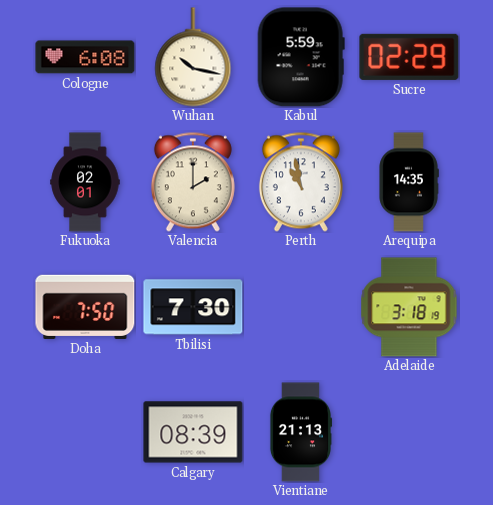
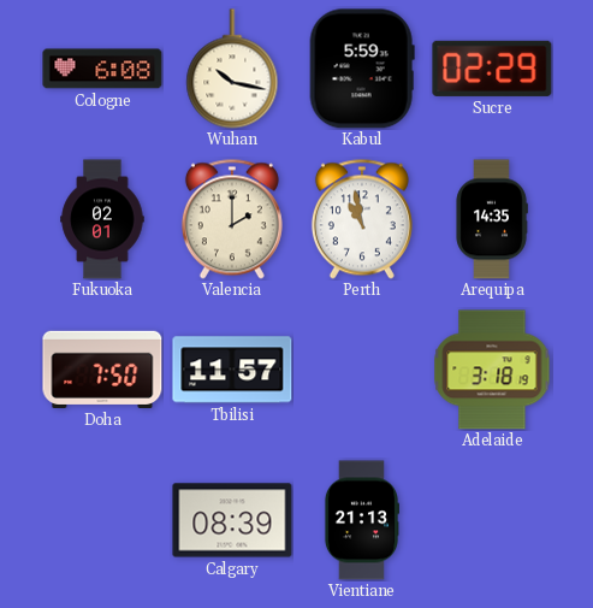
Tbilisi: 7:30 -> 11:57
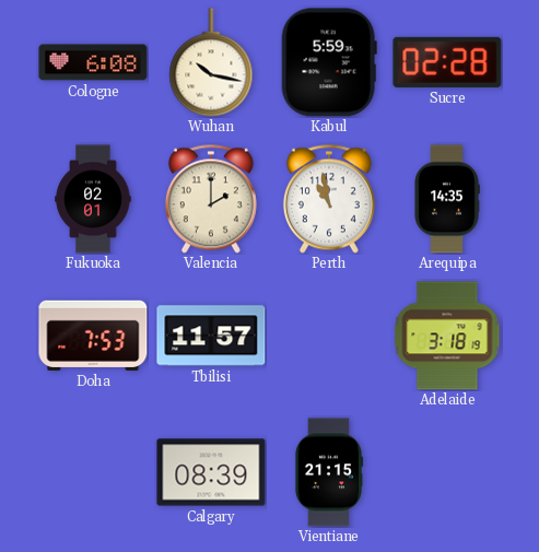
Sucre: 02:29 -> 02:28
Doha: 7:50 -> 7:53
Vientiane: 21:13 -> 21:15
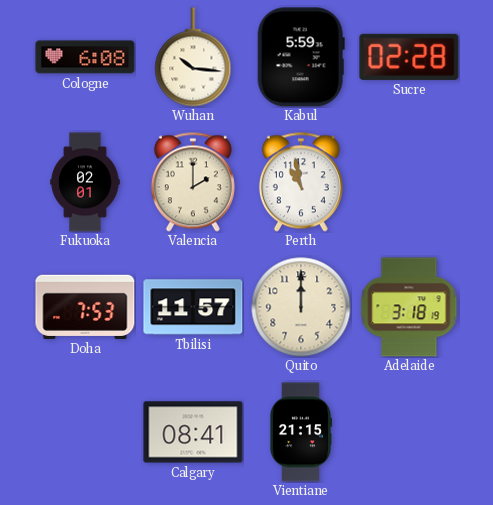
Wuhan: 10:17 -> 10:16
Arequipa: 14:35 -> none
Quito: none -> 12:00
Calgary: 08:39 -> 08:41
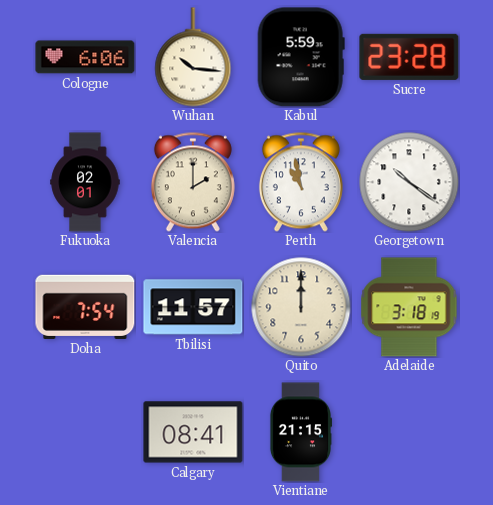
Cologne: 6:08 -> 6:06
Sucre: 02:28 -> 23:28
Georgetown: none -> 10:21
Doha: 7:53 -> 7:54
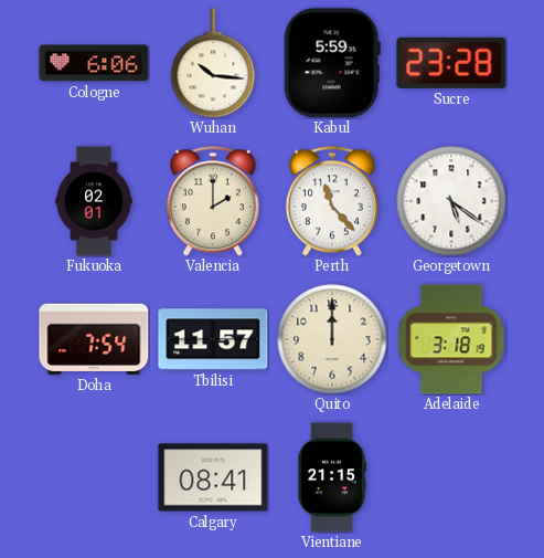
Perth: 10:58 -> 11:23
Georgetown: 10:21 -> 5:21
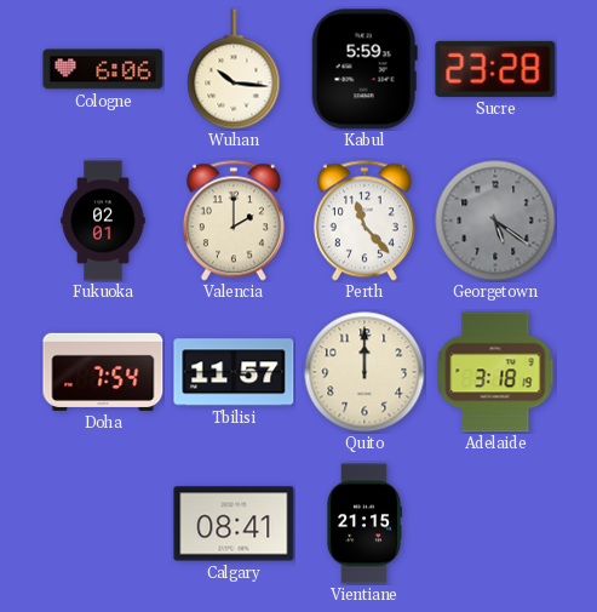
Georgetown dial: white -> grey
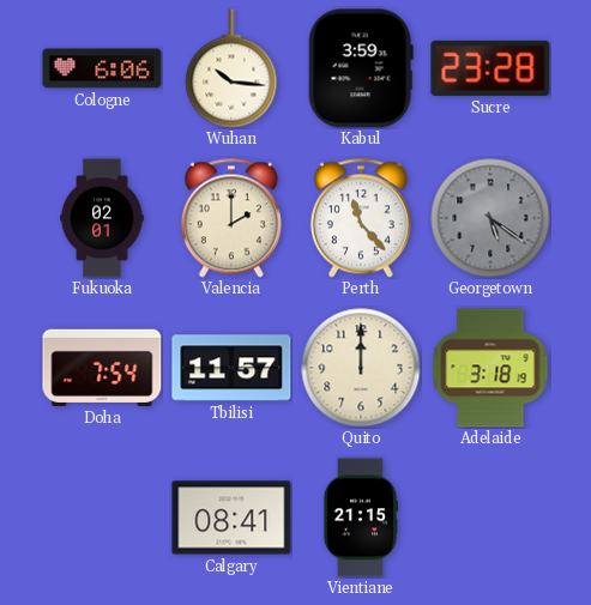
Kabul: 5:59 -> 3:59
